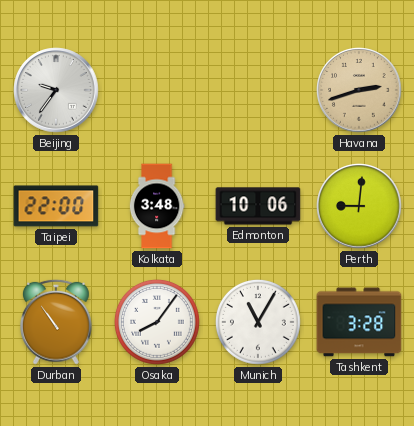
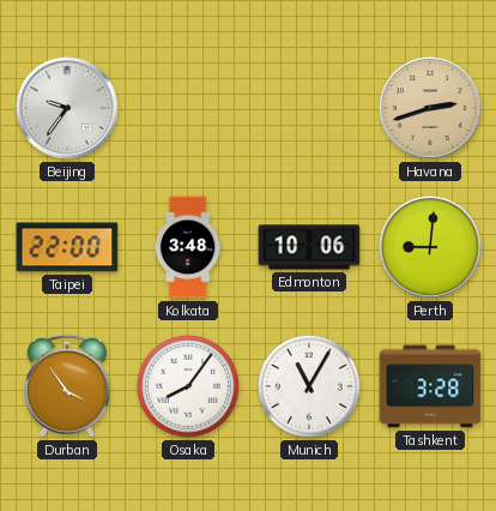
Durban: 10:54 -> 3:54
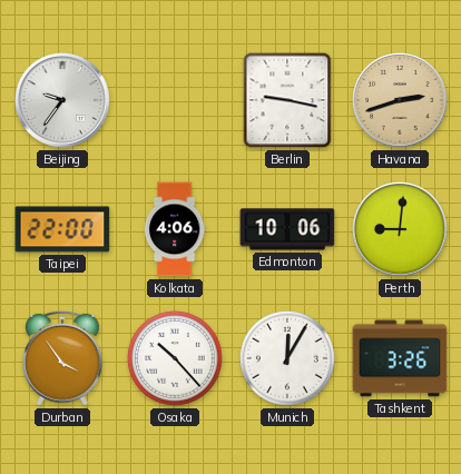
Berlin: none -> 9:17
Kolkata: 3:48 -> 4:06
Osaka: 8:06 -> 10:23
Munich: 11:05 -> 12:05
Tashkent: 3:28 -> 3:26
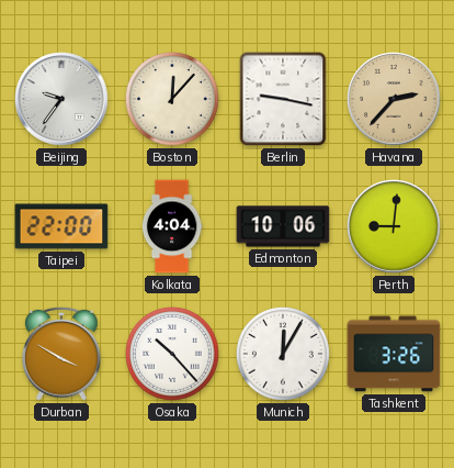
Boston: none -> 12:07
Havana: 2:42 -> 2:37
Kolkata: 4:06 -> 4:04
Durban: 3:54 -> 3:50
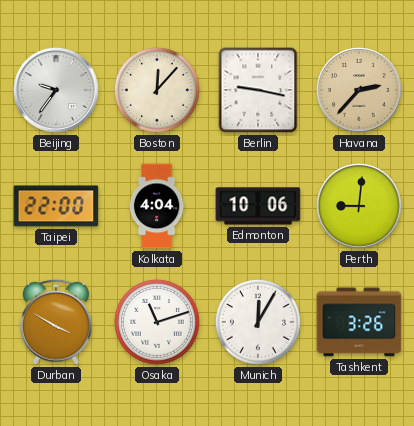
Osaka: 10:23 -> 11:12
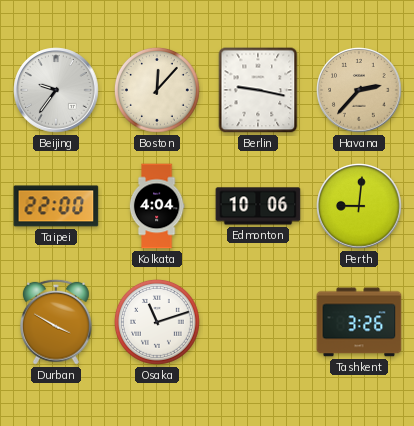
Munich: 12:05 -> none
